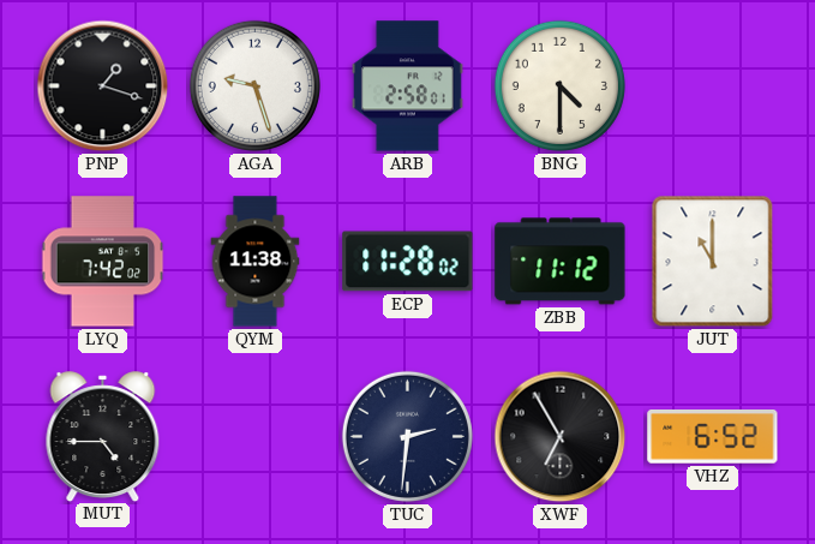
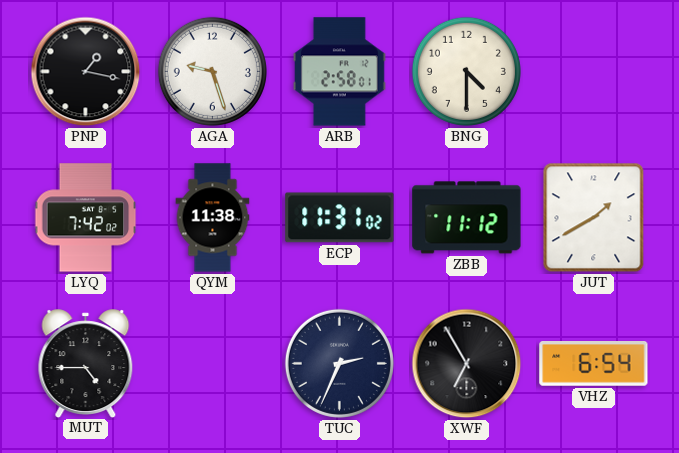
PNP: 1:18 -> 1:17
ECP: 11:28 -> 11:31
JUT: 11:00 -> 1:40
TUC: 2:31 -> 2:34
VHZ: 6:52 -> 6:54
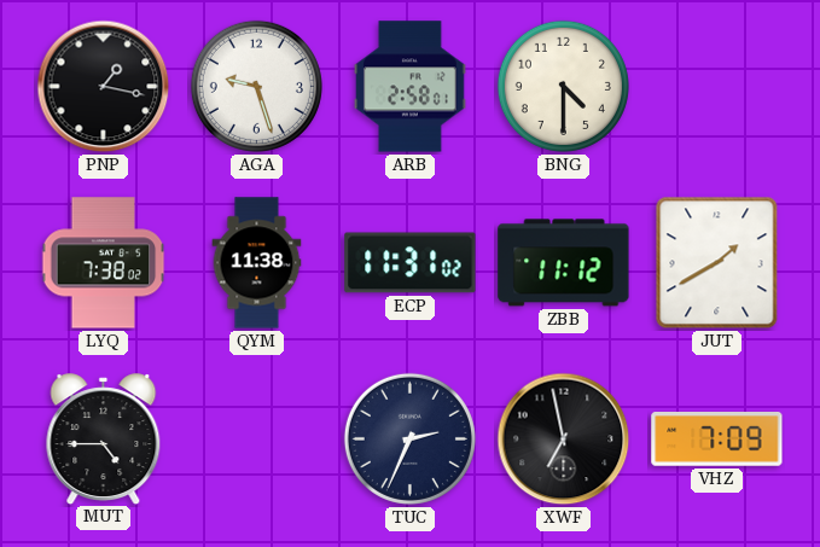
LYQ: 7:42 -> 7:38
XWF: 6:55 -> 6:58
VHZ: 6:54 -> 7:09
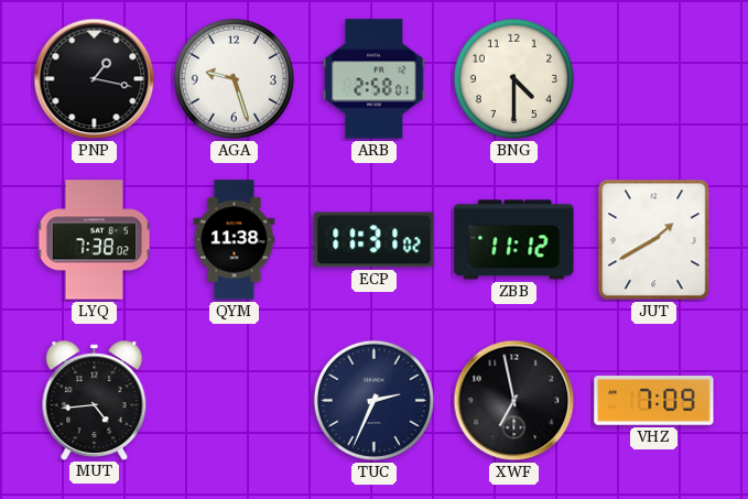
MUT: 4:45 -> 4:44
